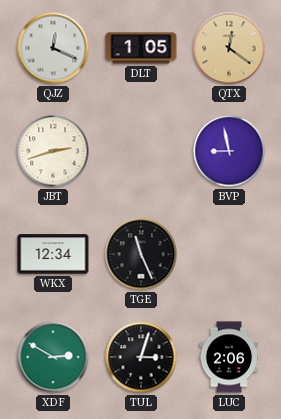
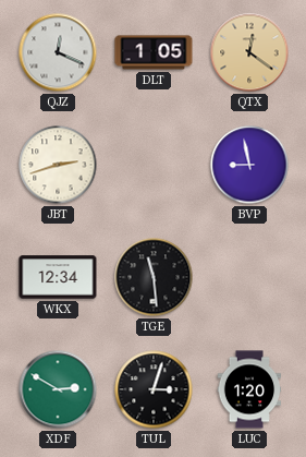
TGE: 11:26 -> 11:29
LUC: 2:06 -> 1:20
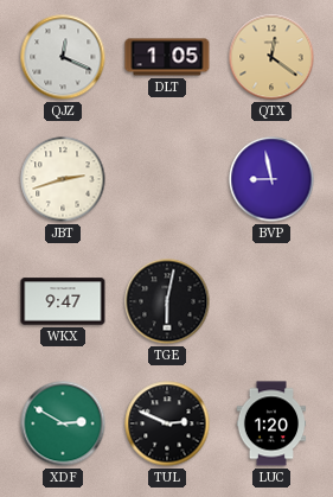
WKX: 12:34 -> 9:47
TGE: 11:29 -> 6:02
TUL: 3:03 -> 2:49
